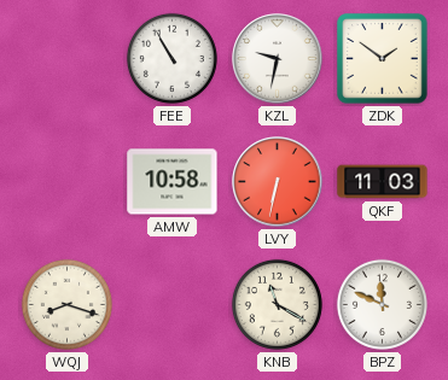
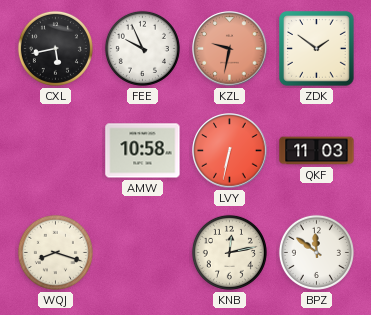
CXL: none -> 5:43
FEE: 10:55 -> 9:56
KZL dial: white -> salmon
KNB: 11:20 -> 12:13
BPZ: 11:49 -> 11:51
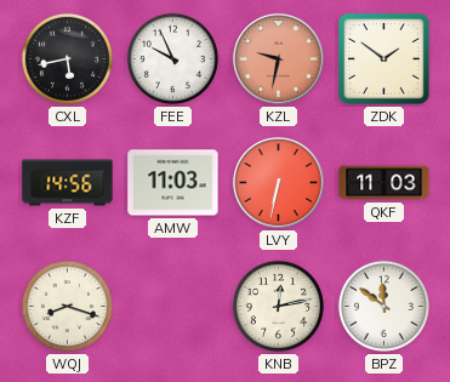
KZF: none -> 14:56
AMW: 10:58 -> 11:03
